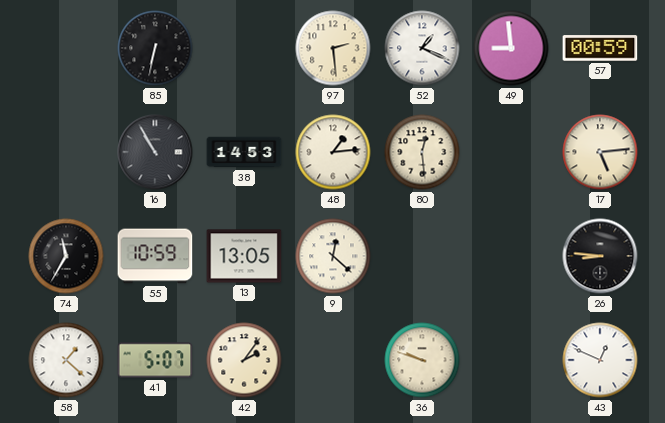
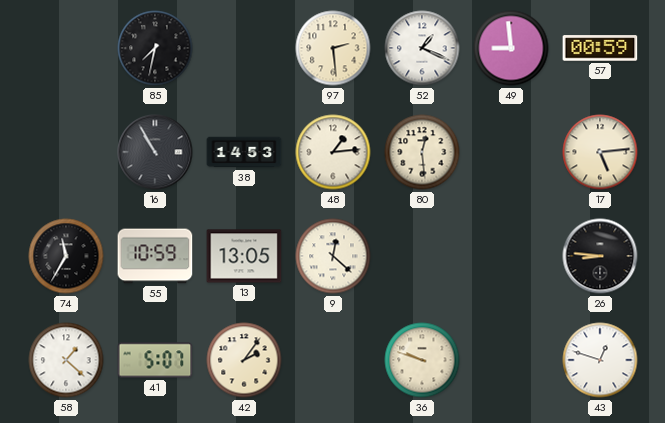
85: 6:32 -> 7:32
43: 12:49 -> 12:48
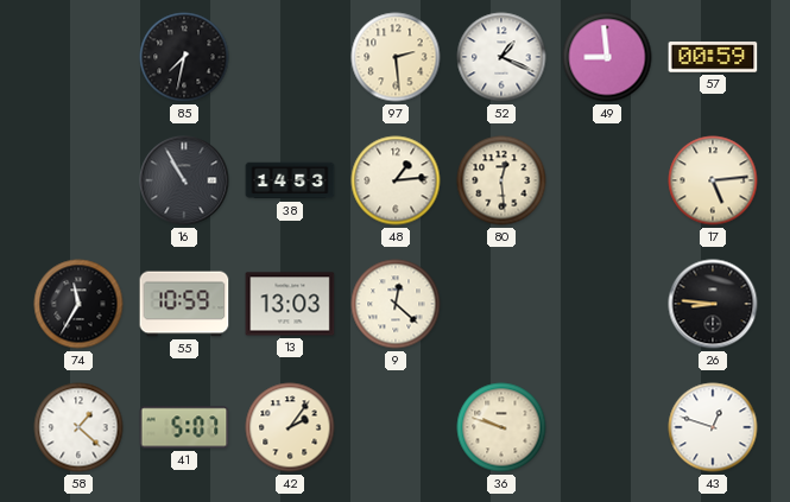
13: 13:05 -> 13:03
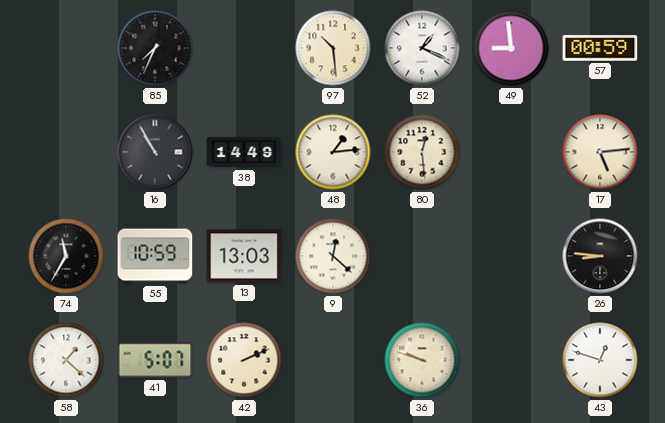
85: 7:32 -> 7:34
97: 2:29 -> 10:29
38: 14:53 -> 14:49
42: 2:06 -> 2:11
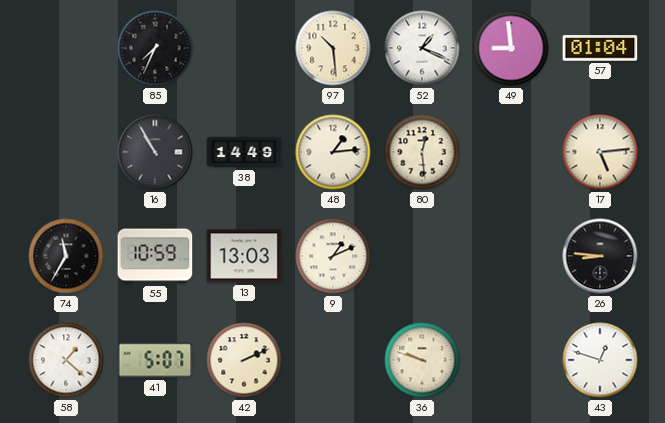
57: 00:59 -> 01:04
9: 12:22 -> 1:11
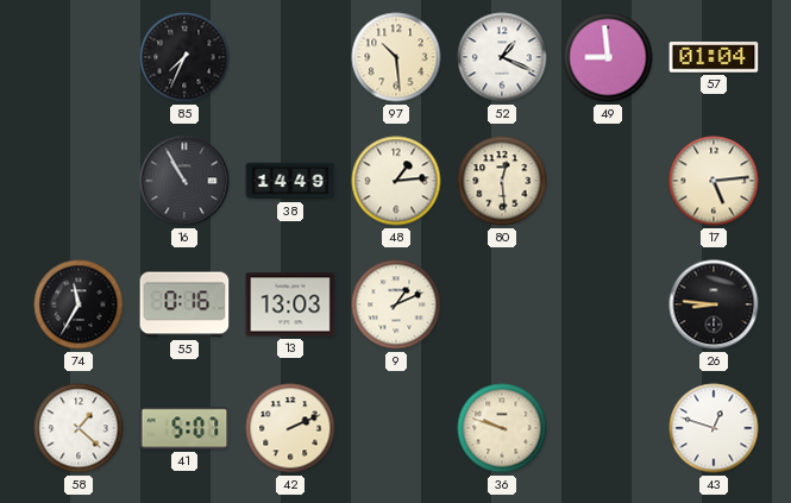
55: 10:59 -> 0:16
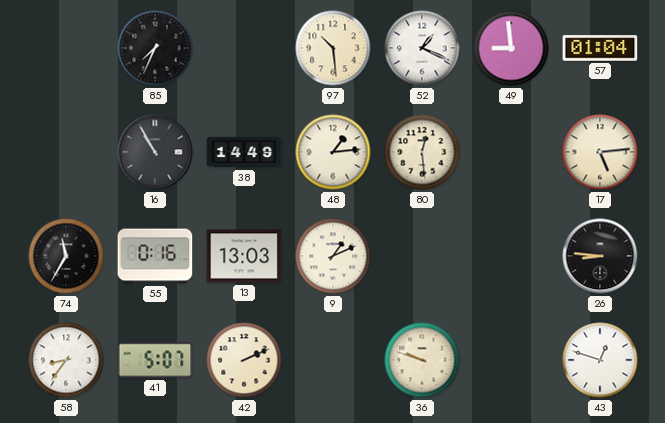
58: 1:22 -> 8:36
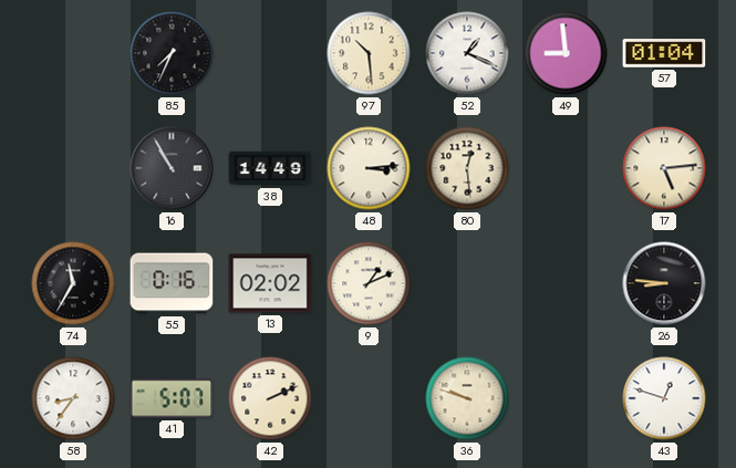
48: 1:14 -> 3:14
13: 13:03 -> 02:02
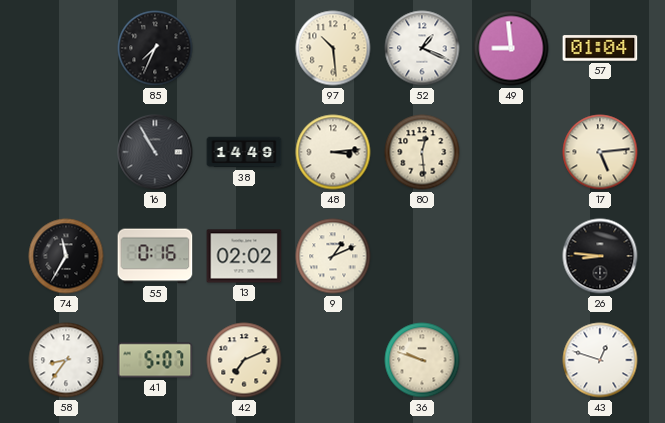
42: 2:11 -> 7:11
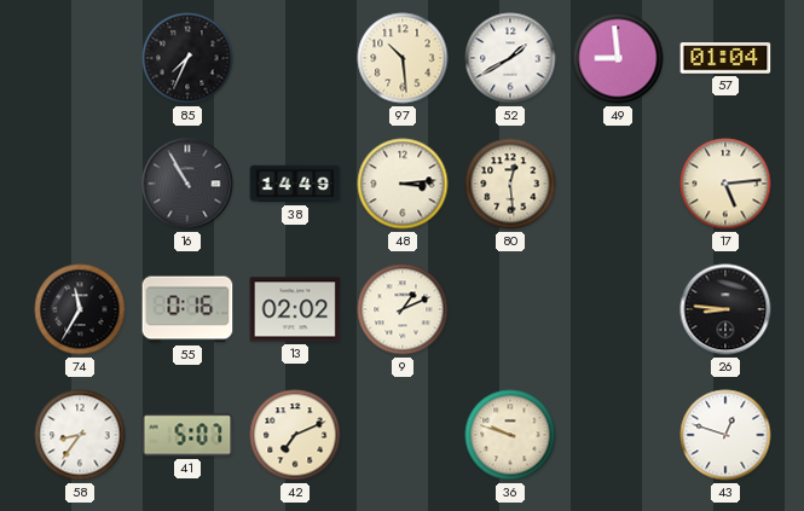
52: 1:19 -> 1:40
